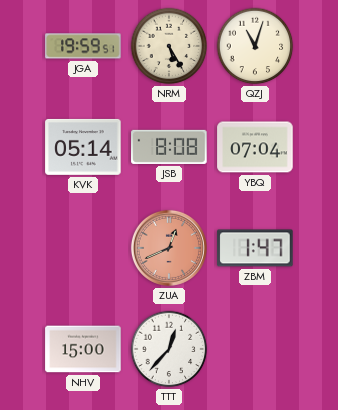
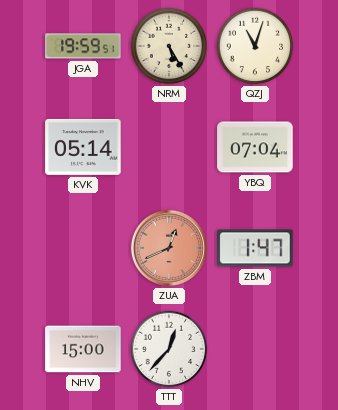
JSB: 8:08 -> none
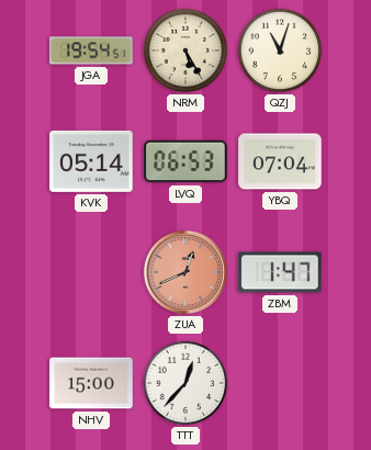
JGA: 19:59 -> 19:54
LVQ: none -> 06:53
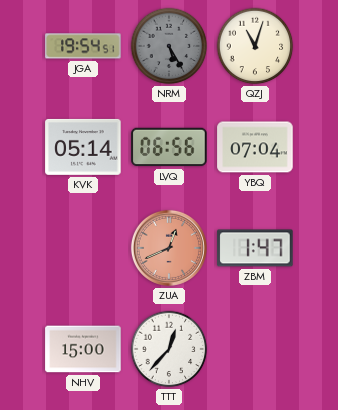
NRM dial: cream -> grey
LVQ: 06:53 -> 06:56
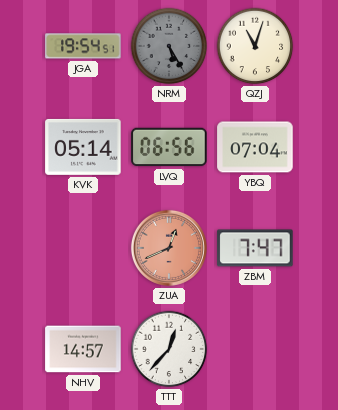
ZBM: 1:47 -> 7:47
NHV: 15:00 -> 14:57
